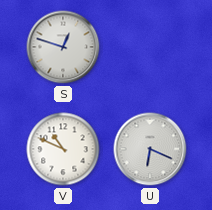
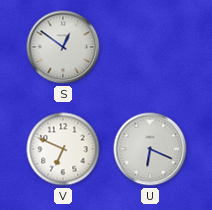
S: 12:48 -> 12:51
V: 10:49 -> 6:49
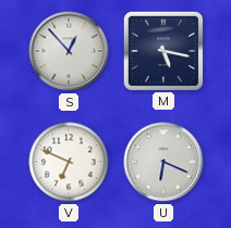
S: 12:51 -> 12:53
M: none -> 5:17
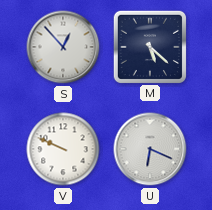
M: 5:17 -> 5:22
V: 6:49 -> 9:49
